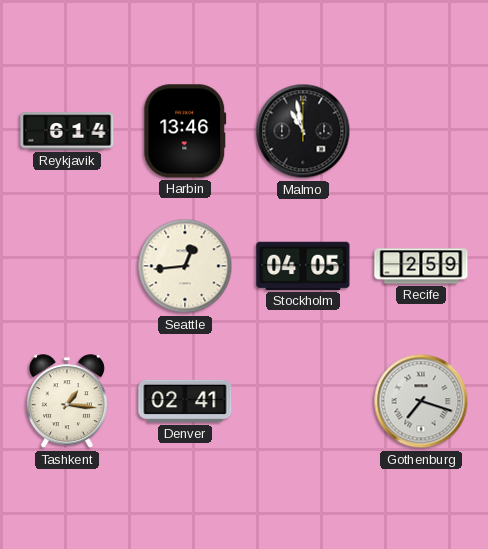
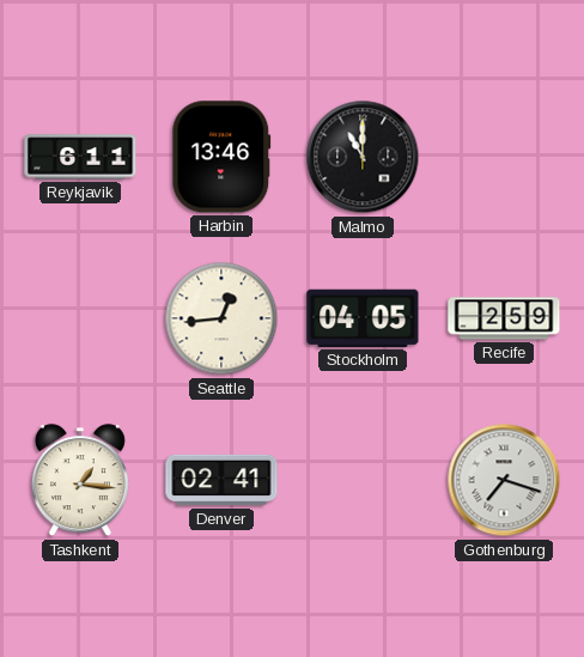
Reykjavik: 6:14 -> 6:11
Malmo: 10:58 -> 11:00
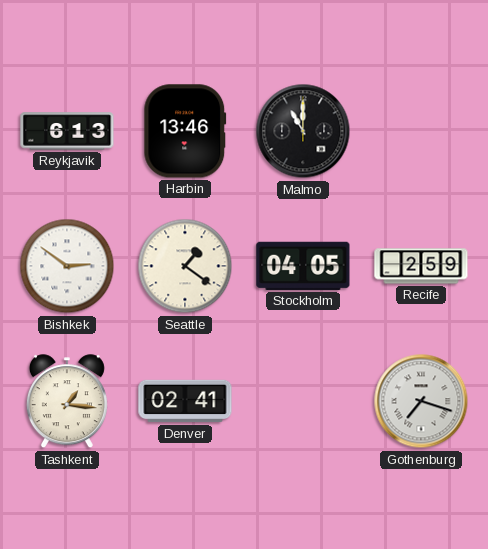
Reykjavik: 6:11 -> 6:13
Bishkek: none -> 2:51
Seattle: 12:44 -> 1:21
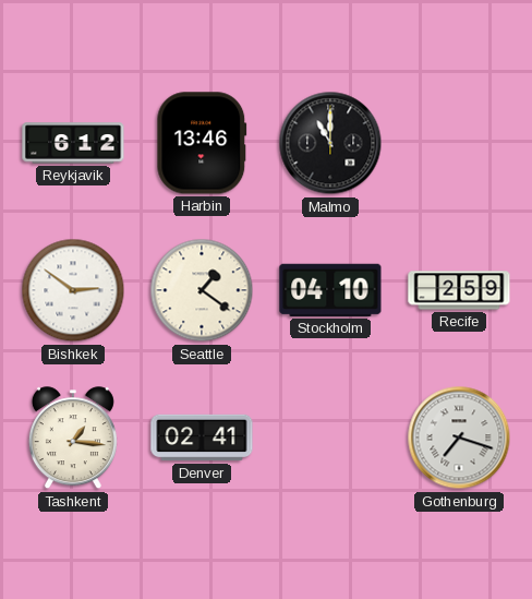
Reykjavik: 6:13 -> 6:12
Stockholm: 04:05 -> 04:10
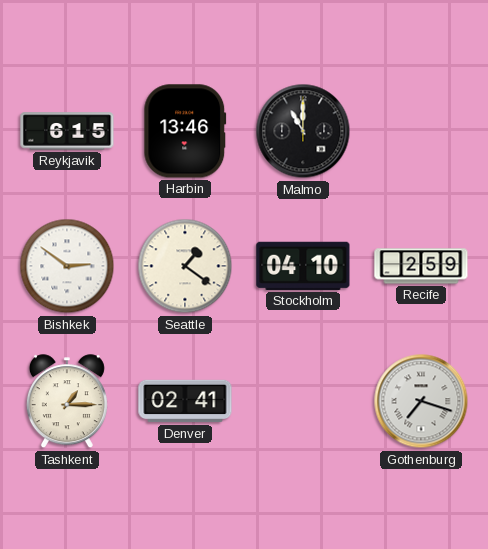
Reykjavik: 6:12 -> 6:15
Tashkent: 1:16 -> 1:15
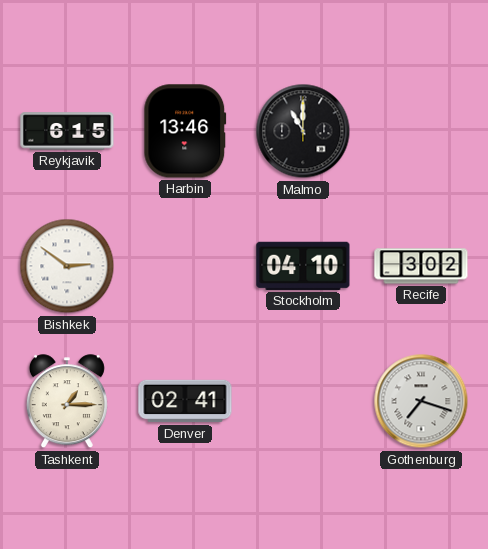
Seattle: 1:21 -> none
Recife: 2:59 -> 3:02
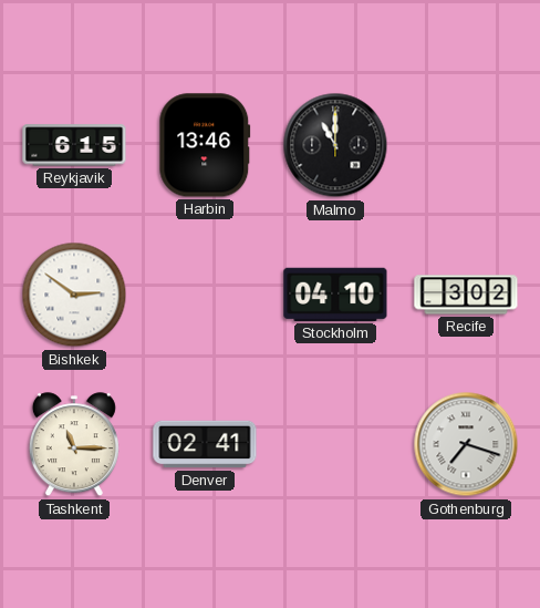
Tashkent: 1:15 -> 11:15
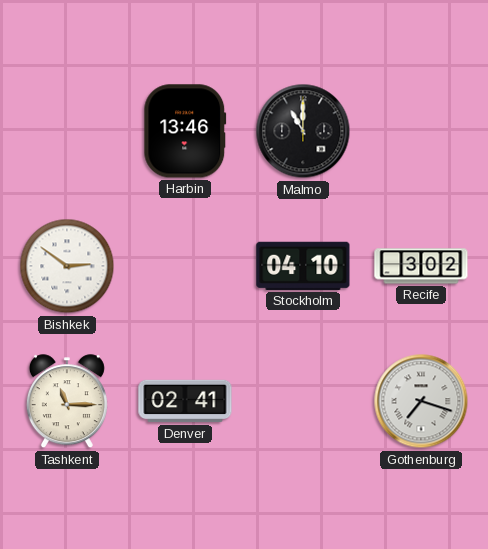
Reykjavik: 6:15 -> none
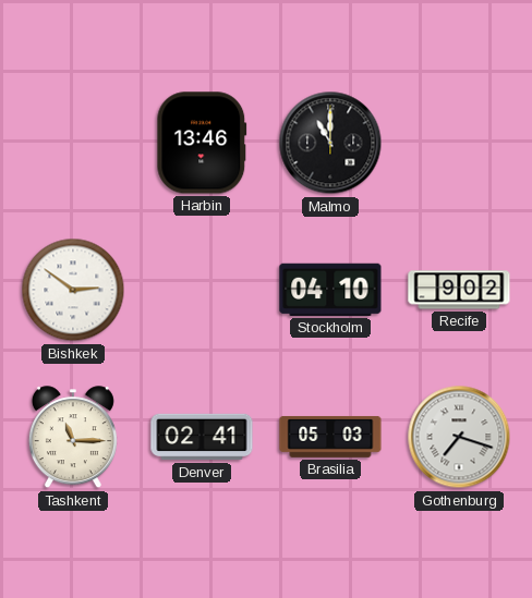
Recife: 3:02 -> 9:02
Brasilia: none -> 05:03
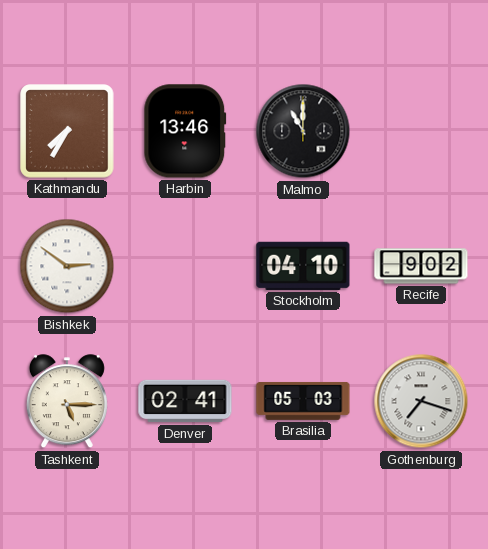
Kathmandu: none -> 7:35
Tashkent: 11:15 -> 5:15
